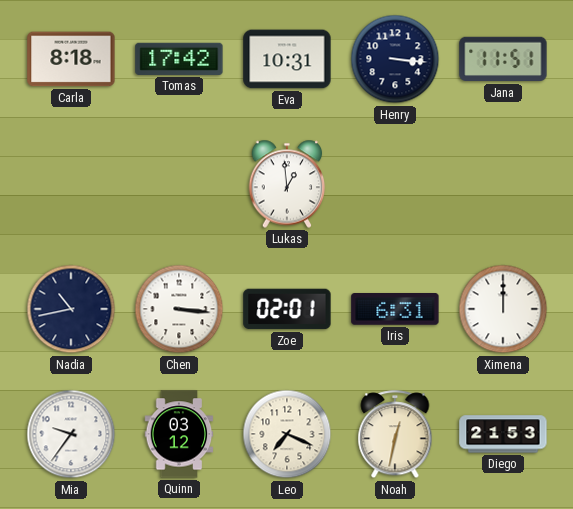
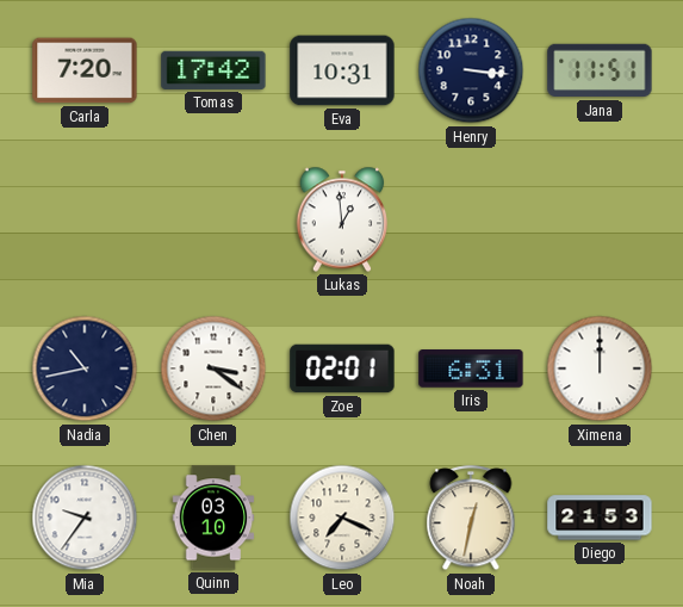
Carla: 8:18 -> 7:20
Chen: 3:16 -> 3:21
Quinn: 03:12 -> 03:10
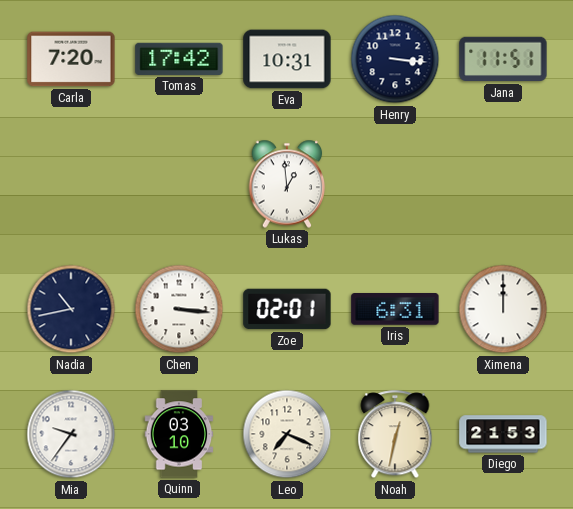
Chen: 3:21 -> 3:16
